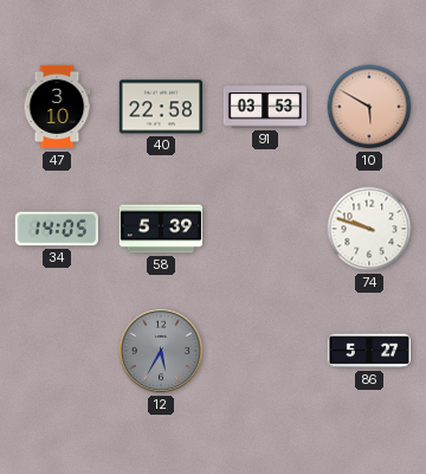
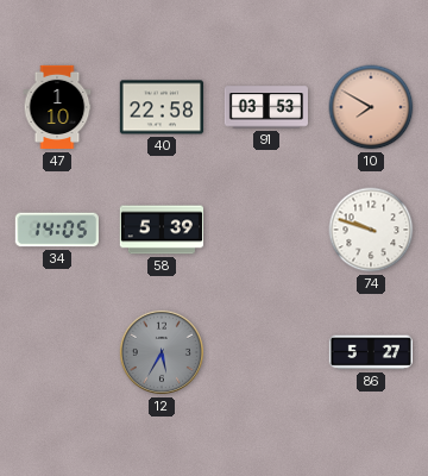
47: 3:10 -> 1:10
10: 5:50 -> 7:50
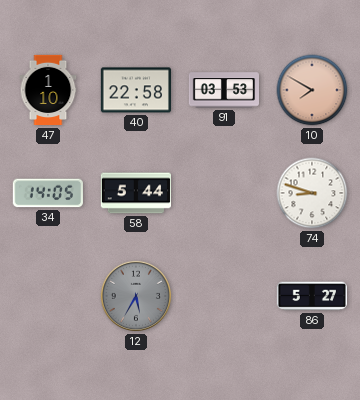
58: 5:39 -> 5:44
74: 9:48 -> 8:48
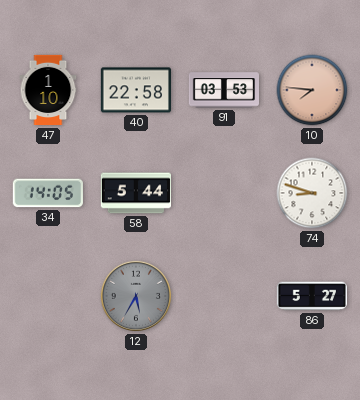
10: 7:50 -> 7:46
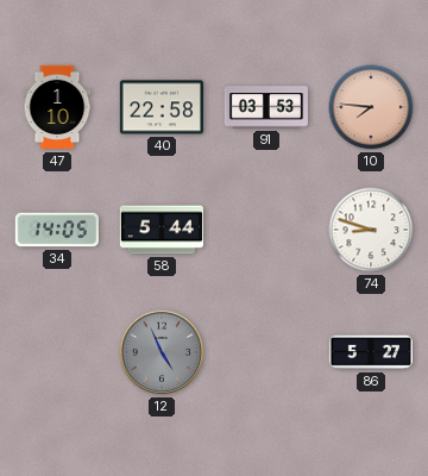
12: 5:35 -> 4:56
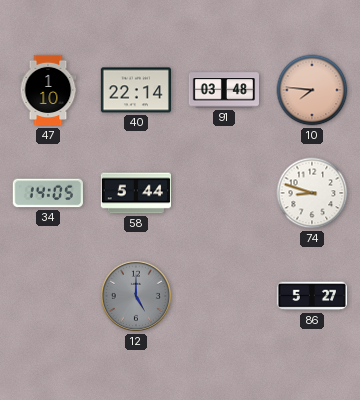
40: 22:58 -> 22:14
91: 03:53 -> 03:48
12: 4:56 -> 5:00
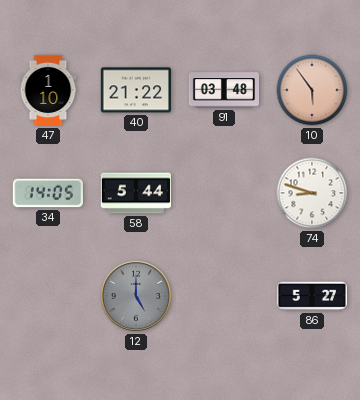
40: 22:14 -> 21:22
10: 7:46 -> 5:54
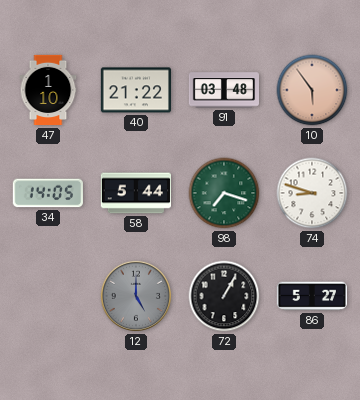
98: none -> 7:18
72: none -> 1:05
